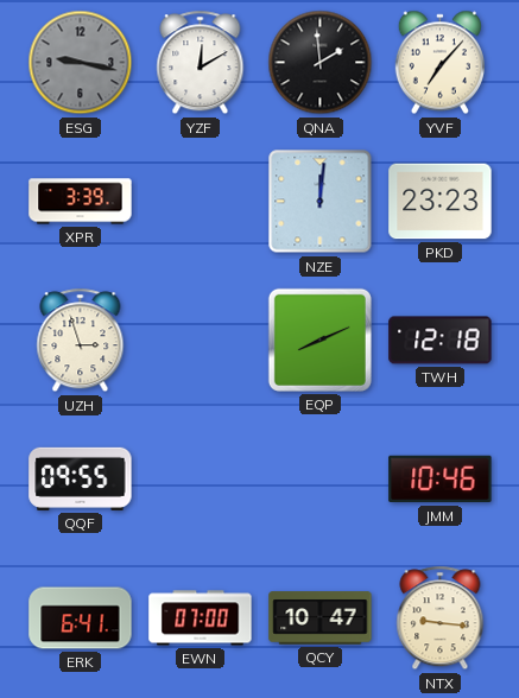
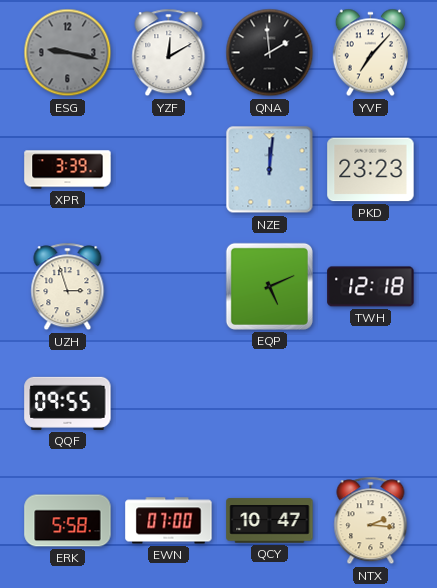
EQP: 8:11 -> 5:11
JMM: 10:46 -> none
ERK: 6:41 -> 5:58
NTX: 9:16 -> 2:16
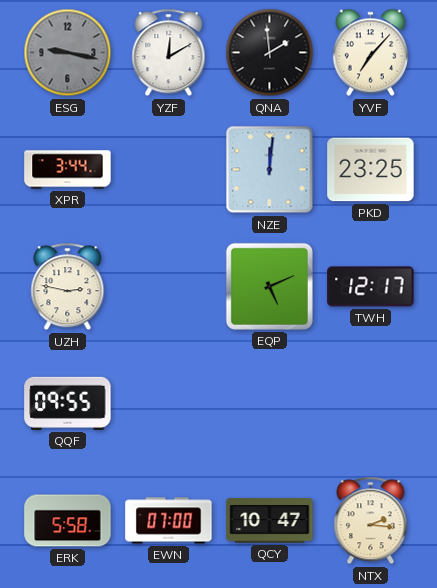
XPR: 3:39 -> 3:44
PKD: 23:23 -> 23:25
UZH: 2:57 -> 2:47
TWH: 12:18 -> 12:17
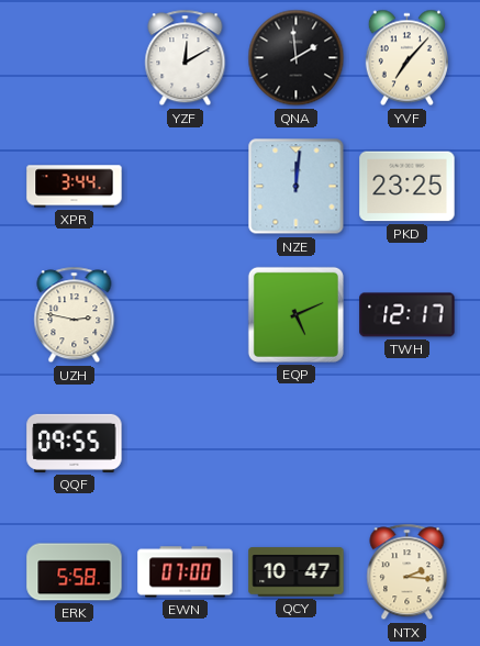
ESG: 9:17 -> none
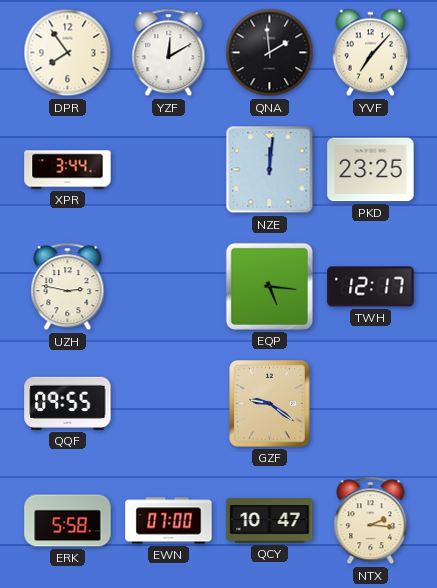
DPR: none -> 7:54
EQP: 5:11 -> 5:16
GZF: none -> 9:21
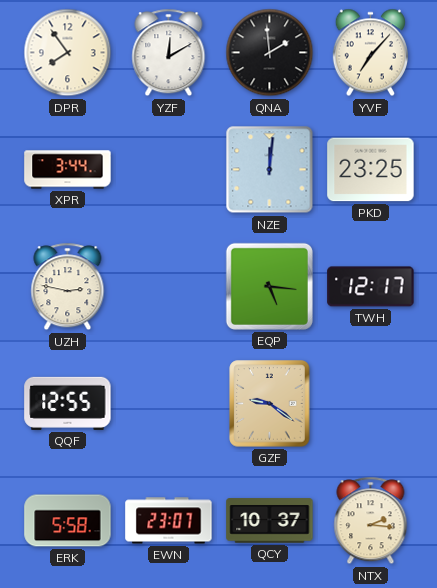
QQF: 09:55 -> 12:55
EWN: 07:00 -> 23:07
QCY: 10:47 -> 10:37
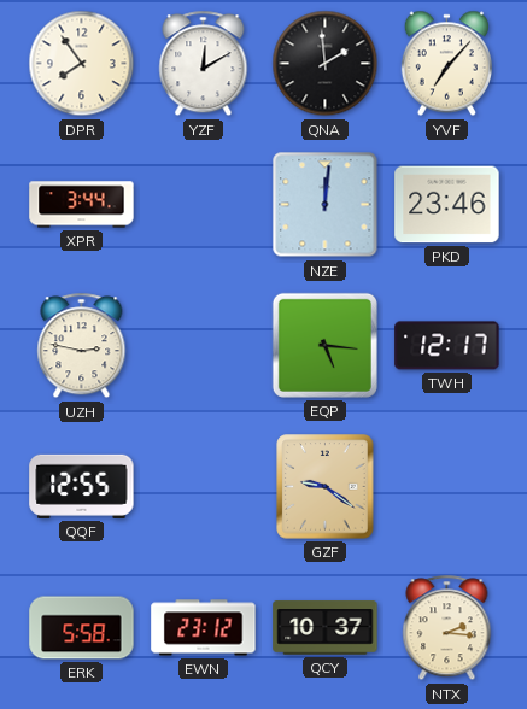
PKD: 23:25 -> 23:46
EWN: 23:07 -> 23:12
